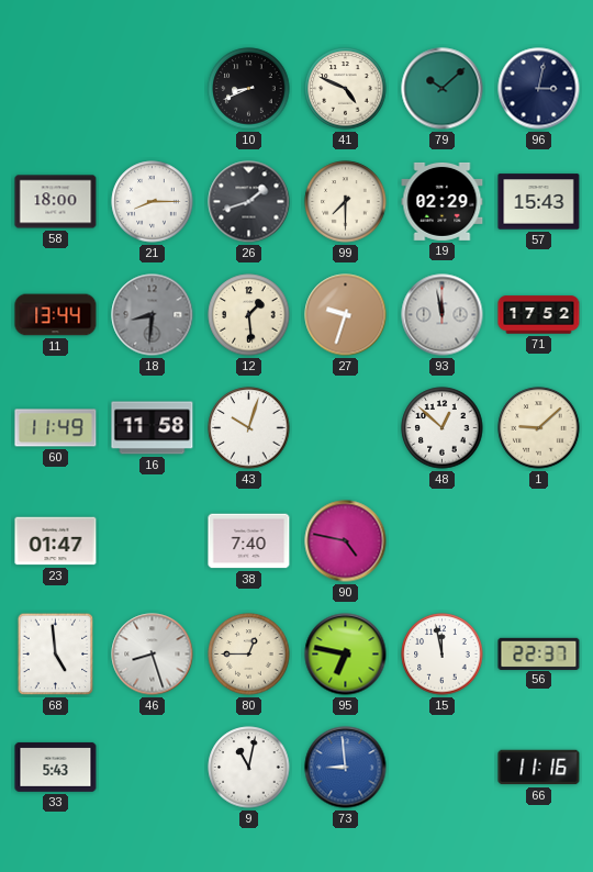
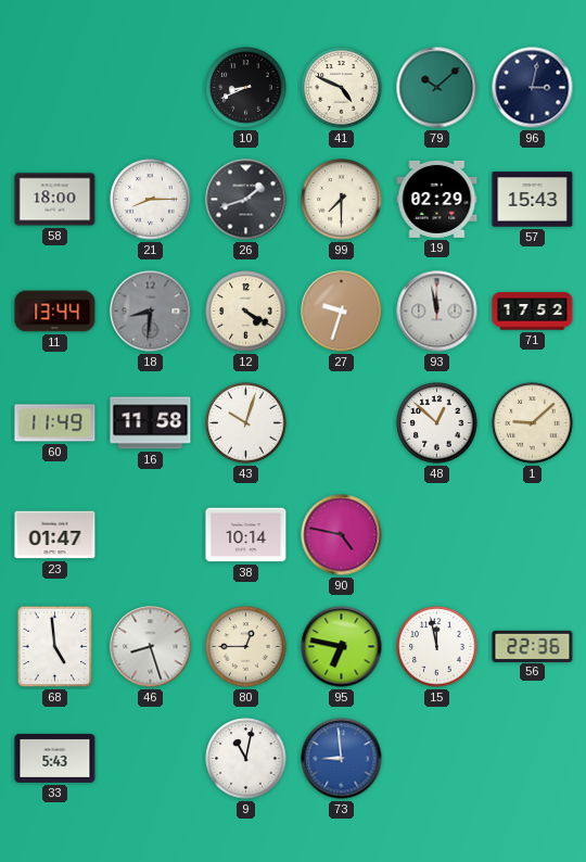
12: 1:29 -> 4:20
38: 7:40 -> 10:14
56: 22:37 -> 22:36
66: 11:16 -> none
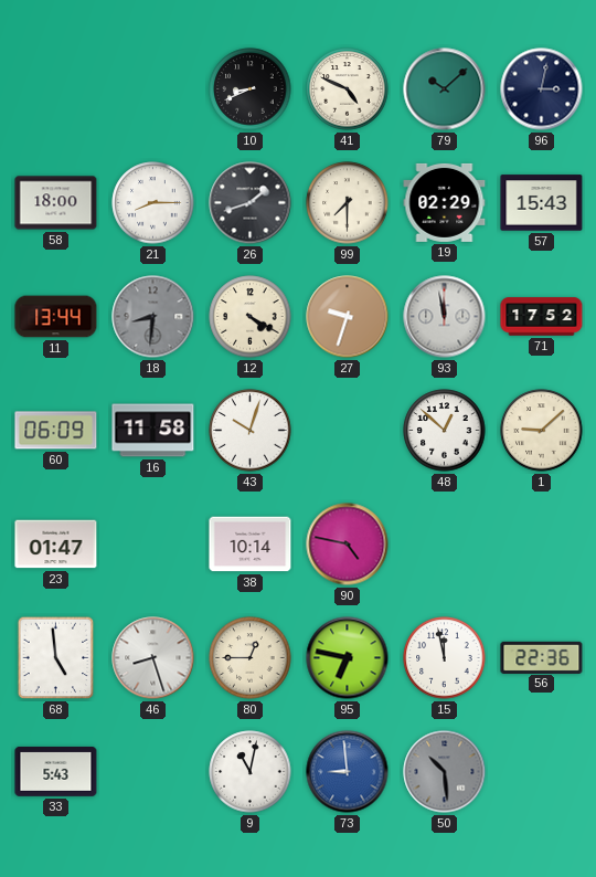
60: 11:49 -> 06:09
50: none -> 10:29
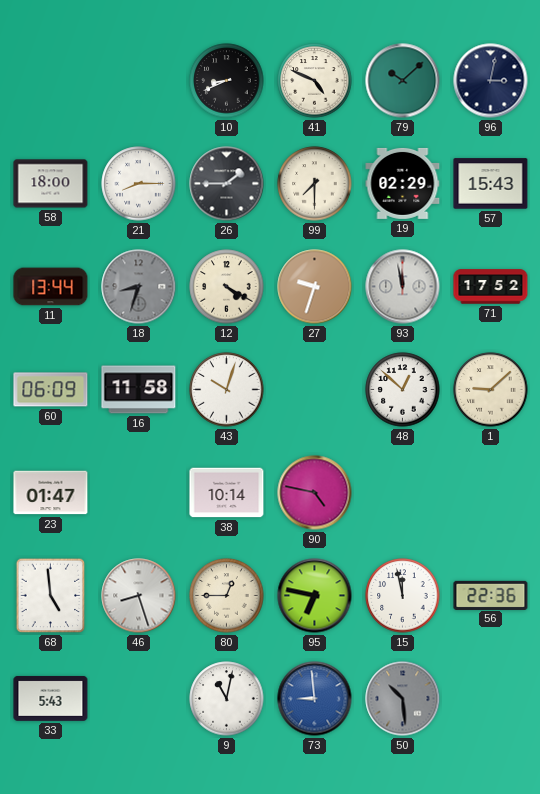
26: 1:42 -> 1:45
18: 8:31 -> 8:33
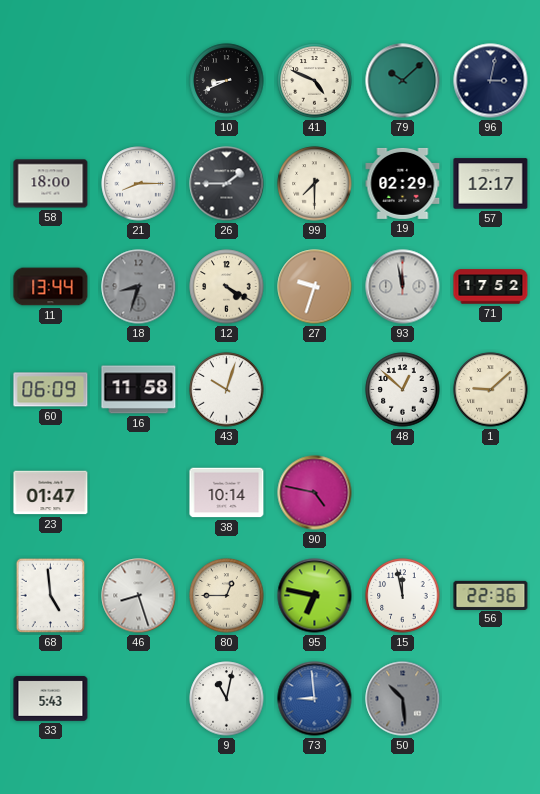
57: 15:43 -> 12:17
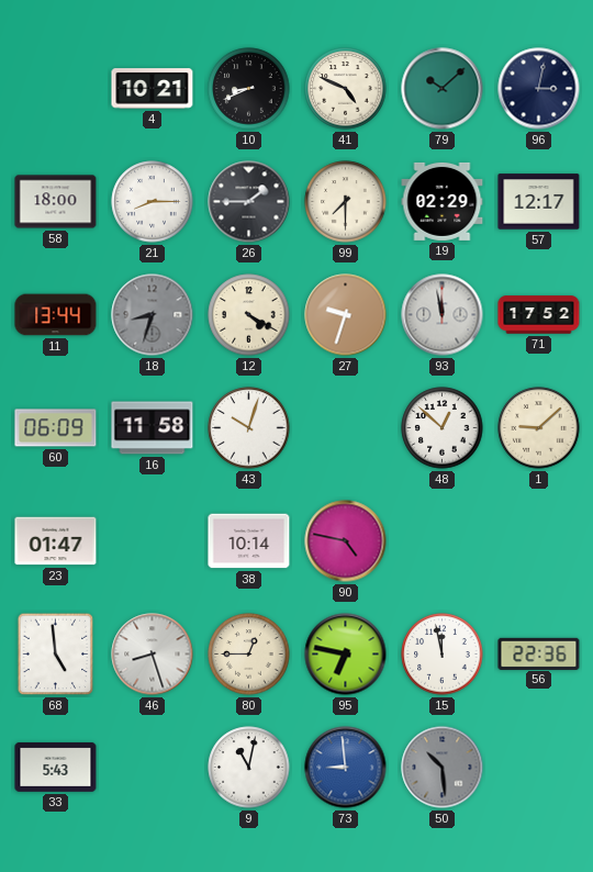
4: none -> 10:21
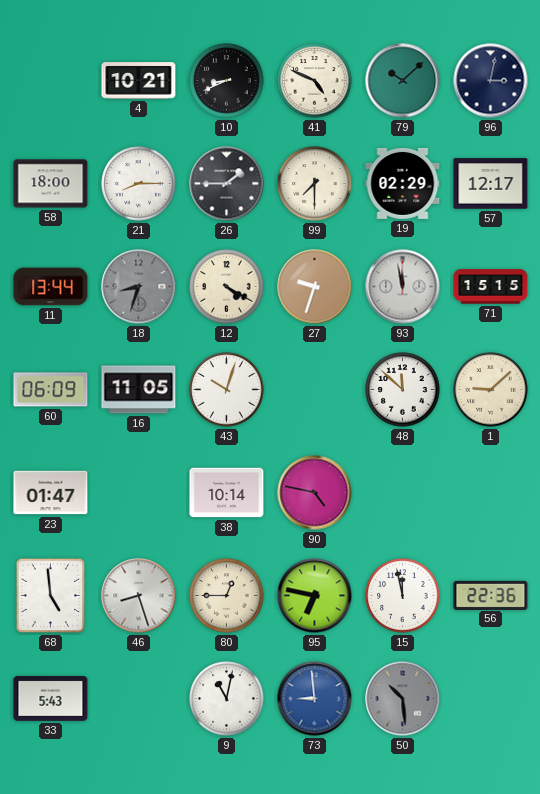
71: 17:52 -> 15:15
16: 11:58 -> 11:05
48: 12:52 -> 11:52
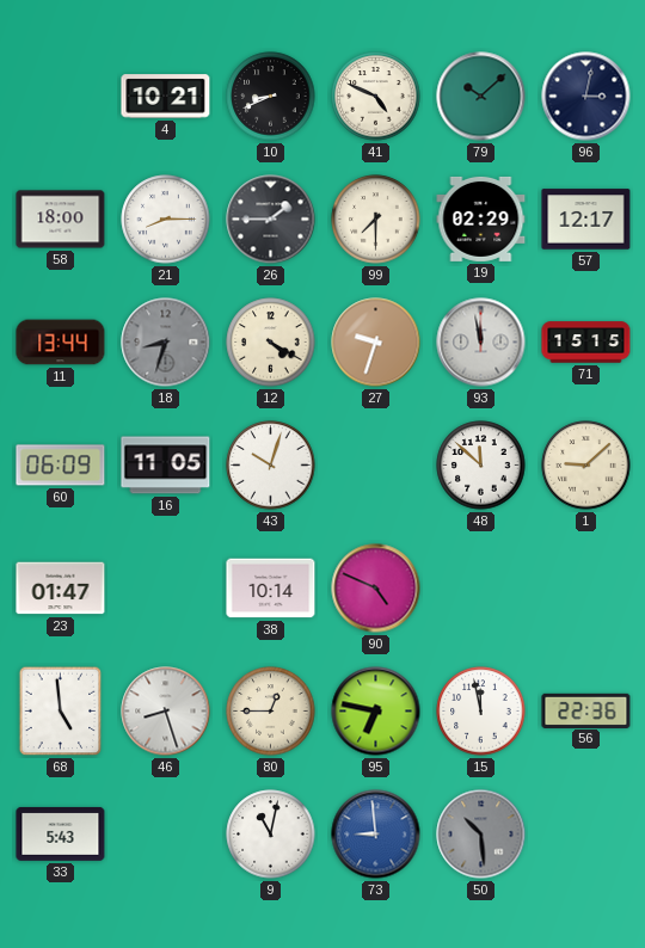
90: 4:47 -> 4:49
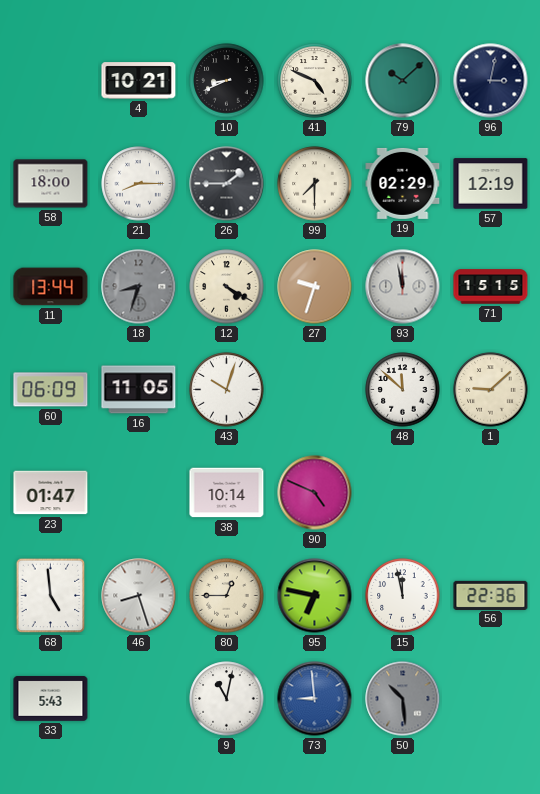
57: 12:17 -> 12:19
